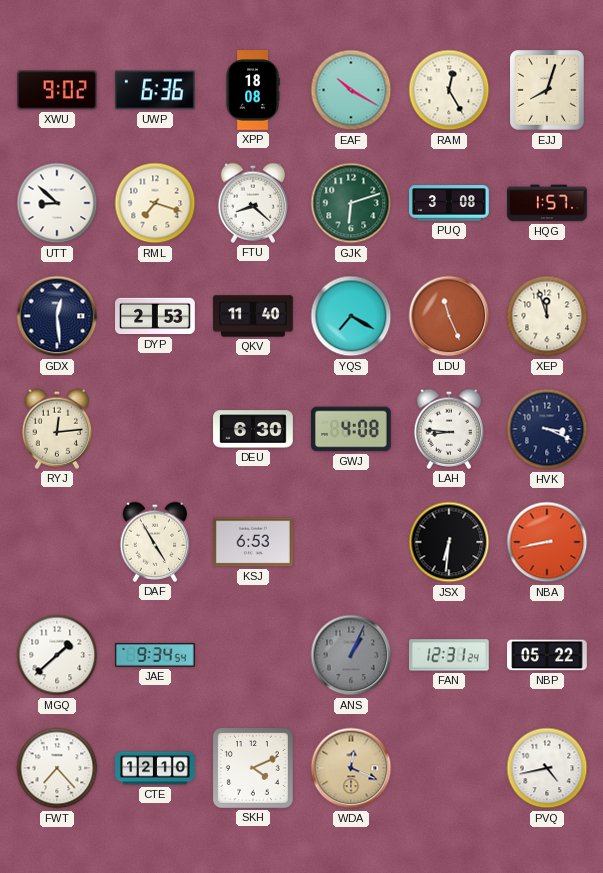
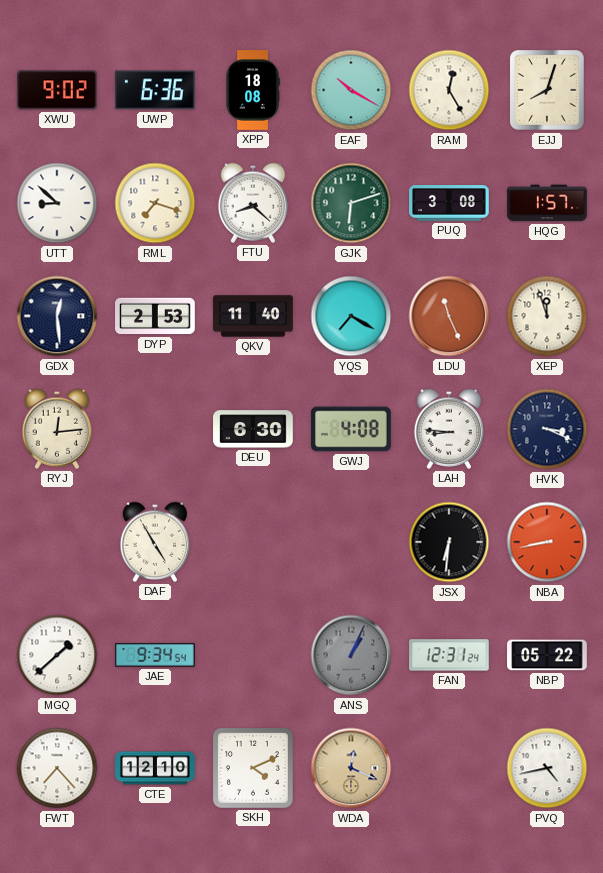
KSJ: 6:53 -> none
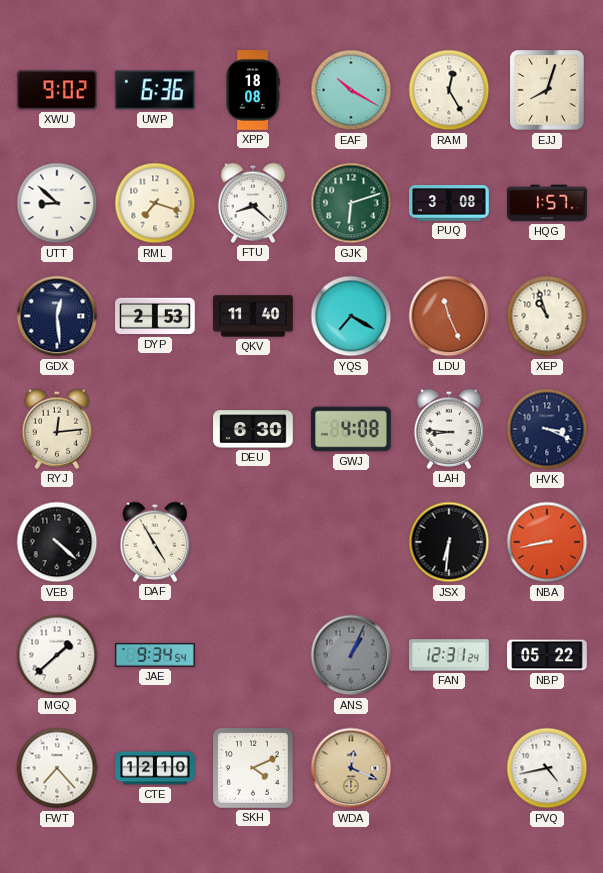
XEP: 11:57 -> 10:57
VEB: none -> 4:22
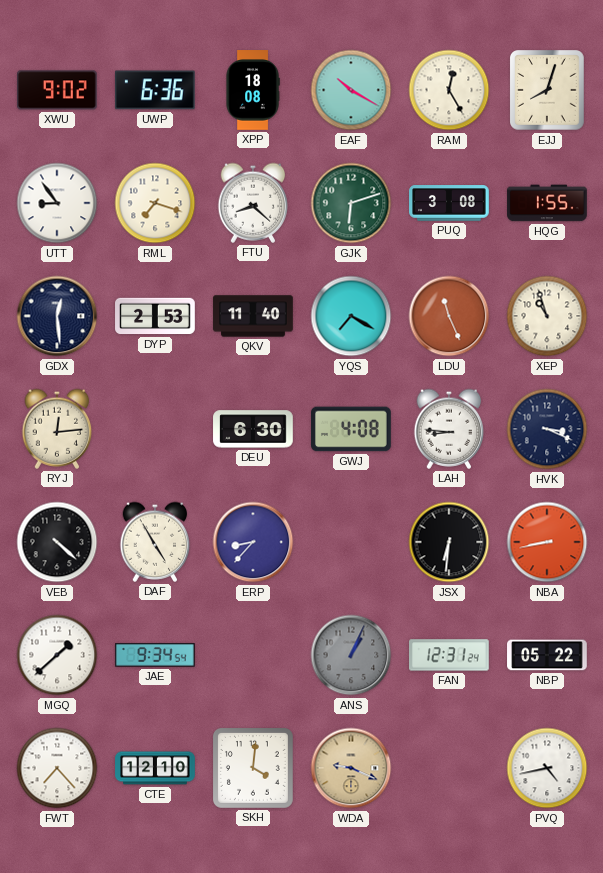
UTT: 8:52 -> 8:54
HQG: 1:57 -> 1:55
ERP: none -> 8:37
SKH: 4:11 -> 4:01
WDA: 12:19 -> 9:19
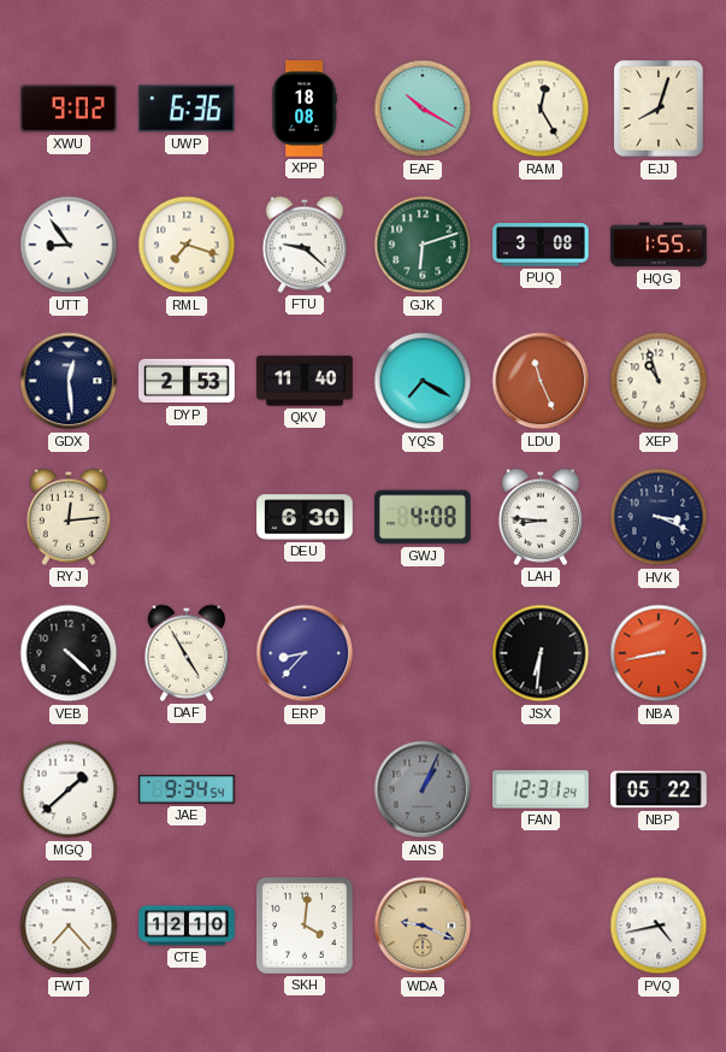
FTU: 8:22 -> 9:22
